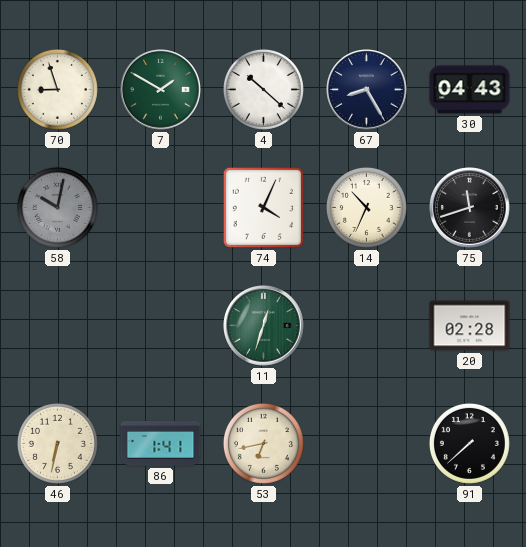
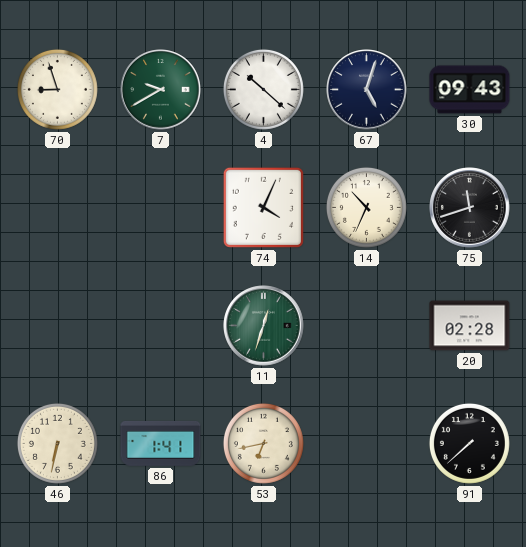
7: 1:50 -> 9:40
67: 8:25 -> 5:03
30: 04:43 -> 09:43
58: 10:02 -> none
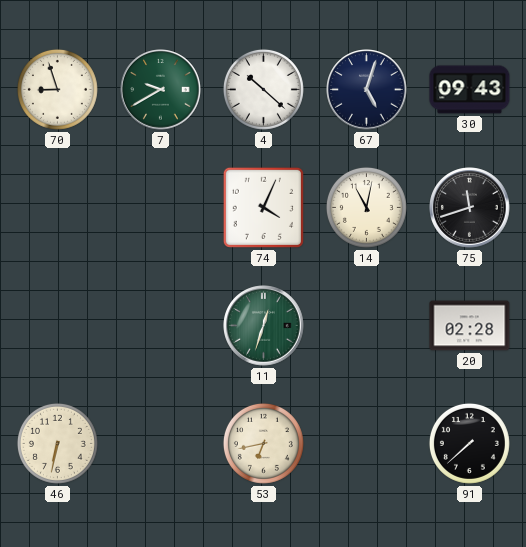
14: 10:34 -> 11:02
86: 1:41 -> none
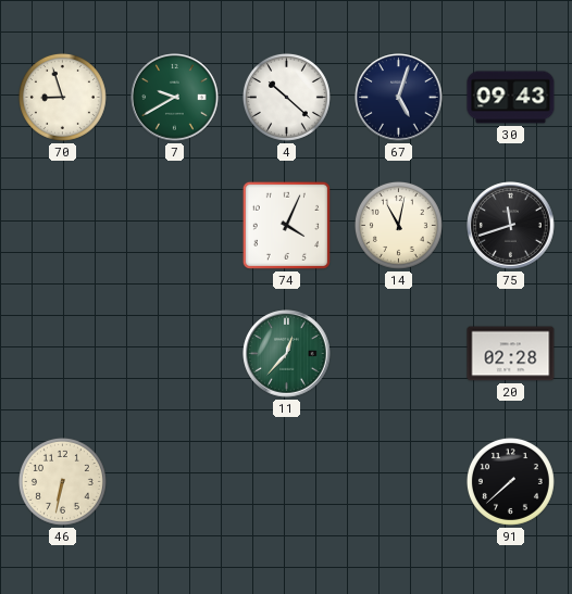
11: 12:33 -> 12:37
53: 6:43 -> none
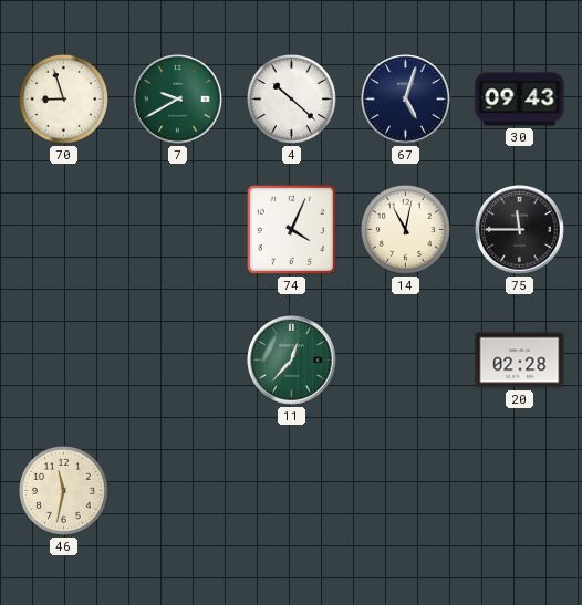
75: 11:42 -> 11:45
46: 6:32 -> 11:32
91: 7:38 -> none
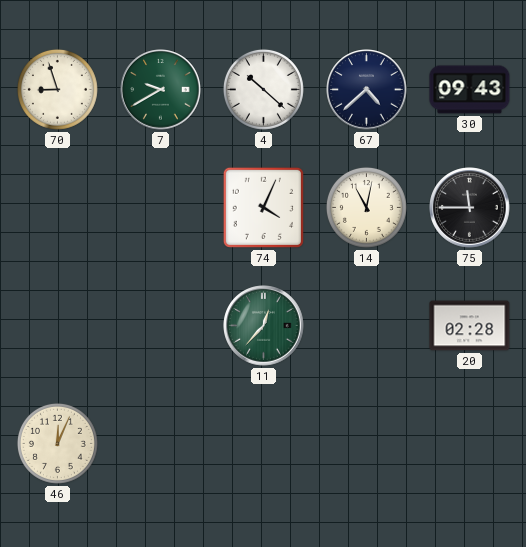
67: 5:03 -> 4:38
46: 11:32 -> 12:04
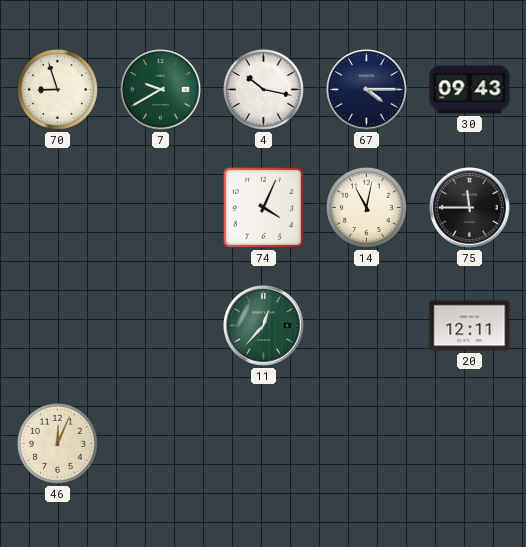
4: 10:22 -> 10:17
67: 4:38 -> 4:15
20: 02:28 -> 12:11
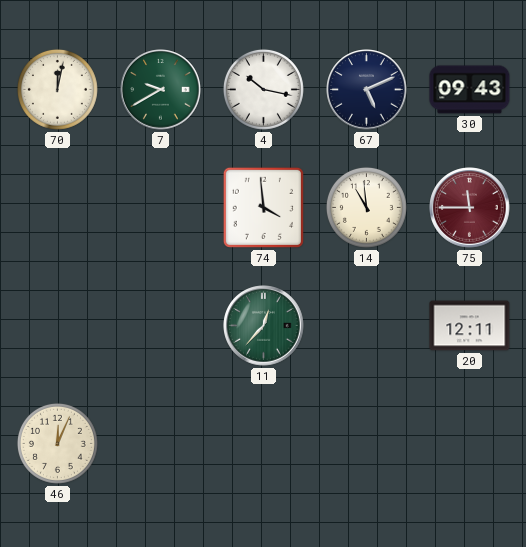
70: 8:57 -> 12:02
67: 4:15 -> 5:11
74: 4:04 -> 3:59
14: 11:02 -> 10:59
75 dial: black -> burgundy
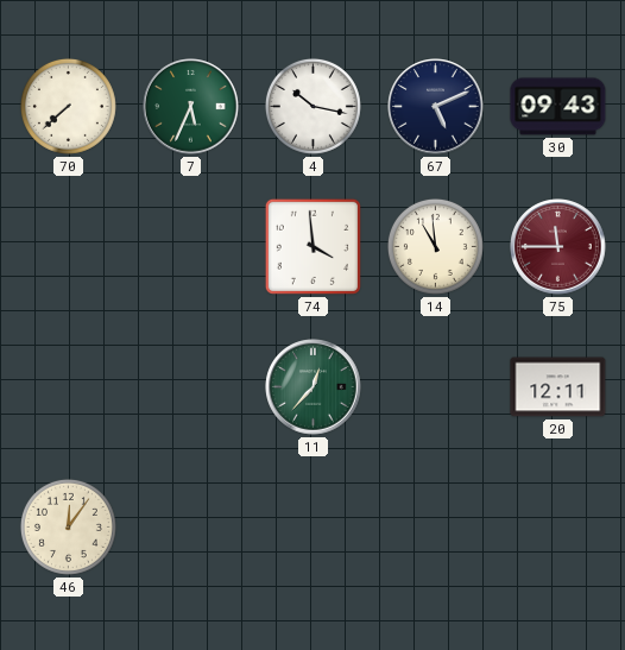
70: 12:02 -> 7:38
7: 9:40 -> 5:34
46: 12:04 -> 12:06
